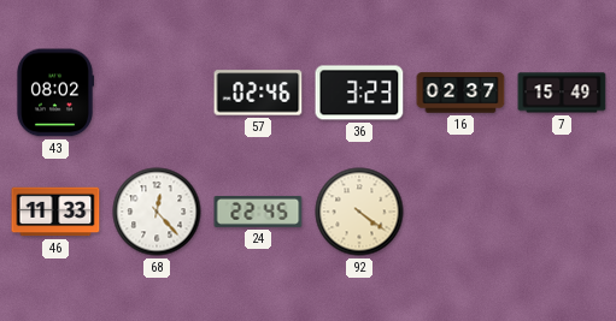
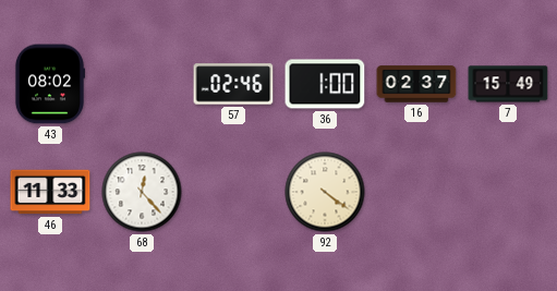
36: 3:23 -> 1:00
24: 22:45 -> none
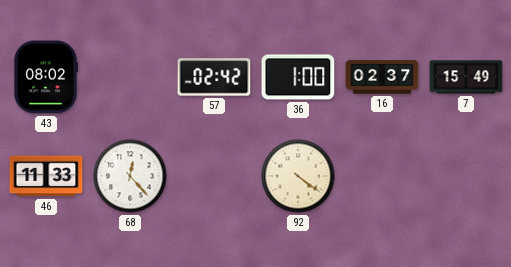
57: 02:46 -> 02:42
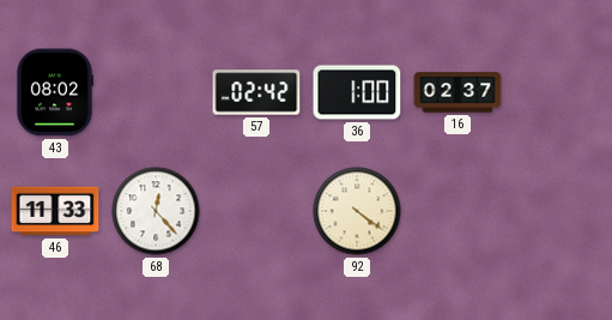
7: 15:49 -> none
